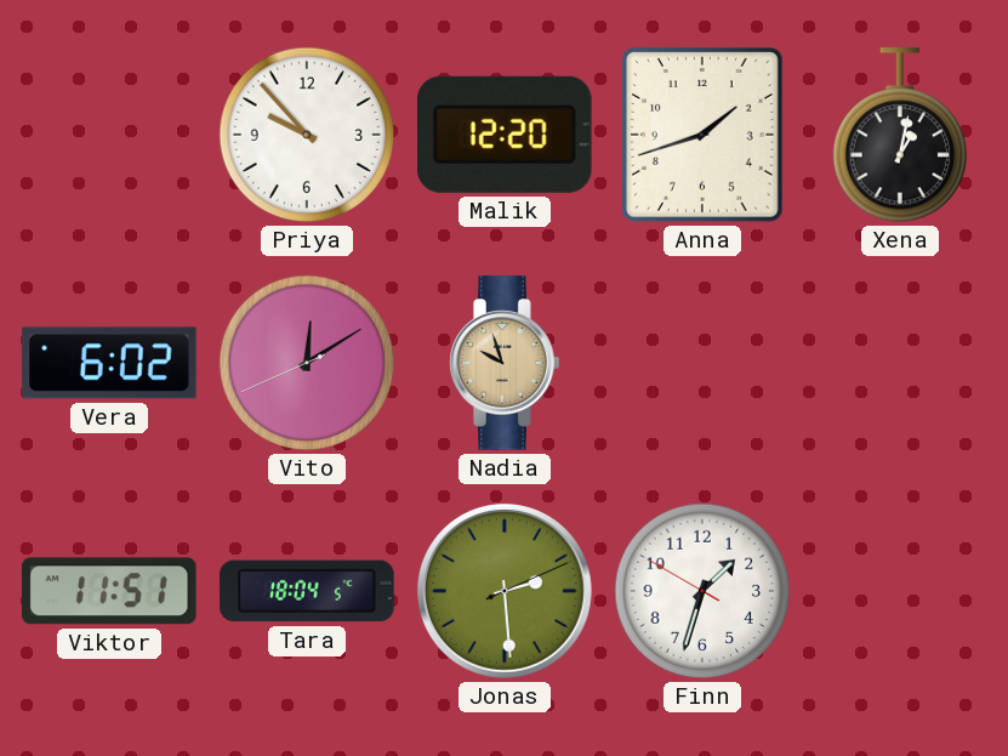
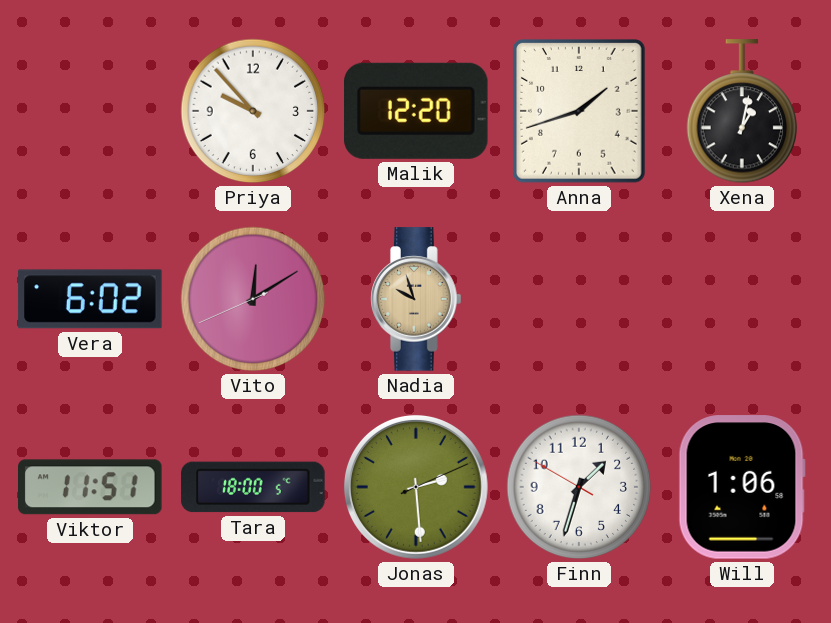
Tara: 18:04 -> 18:00
Will: none -> 1:06
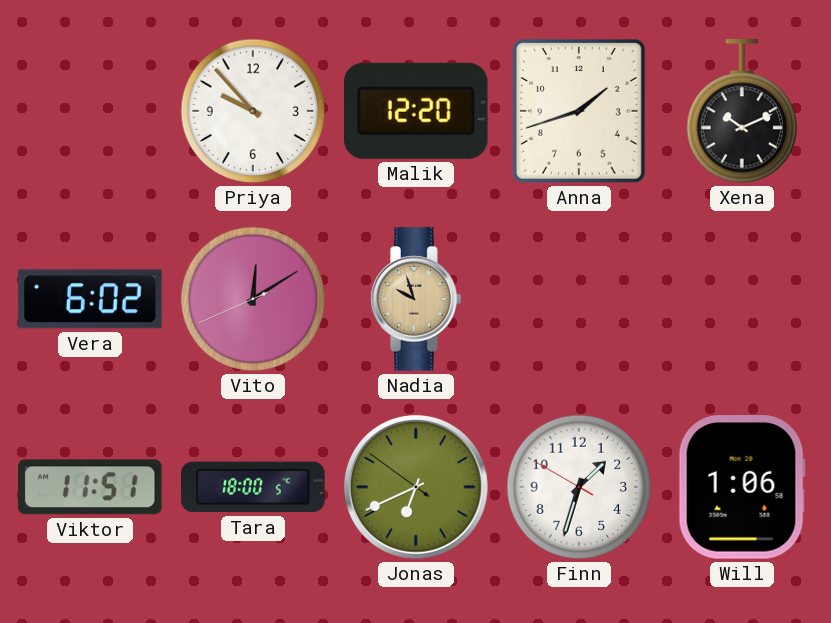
Xena: 1:02 -> 10:11
Jonas: 2:29 -> 6:40
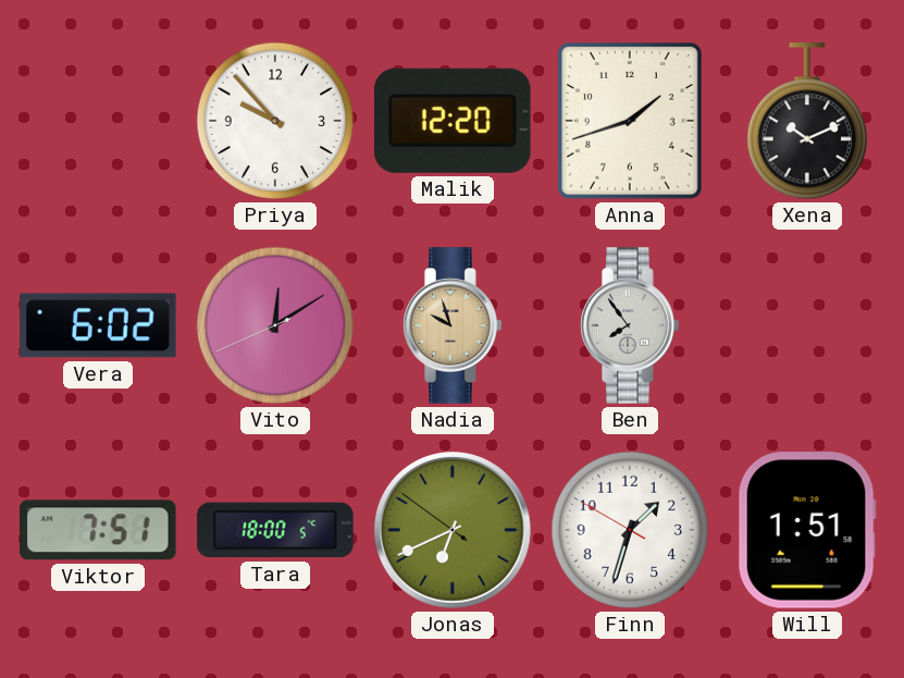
Ben: none -> 7:54
Viktor: 11:51 -> 7:51
Will: 1:06 -> 1:51
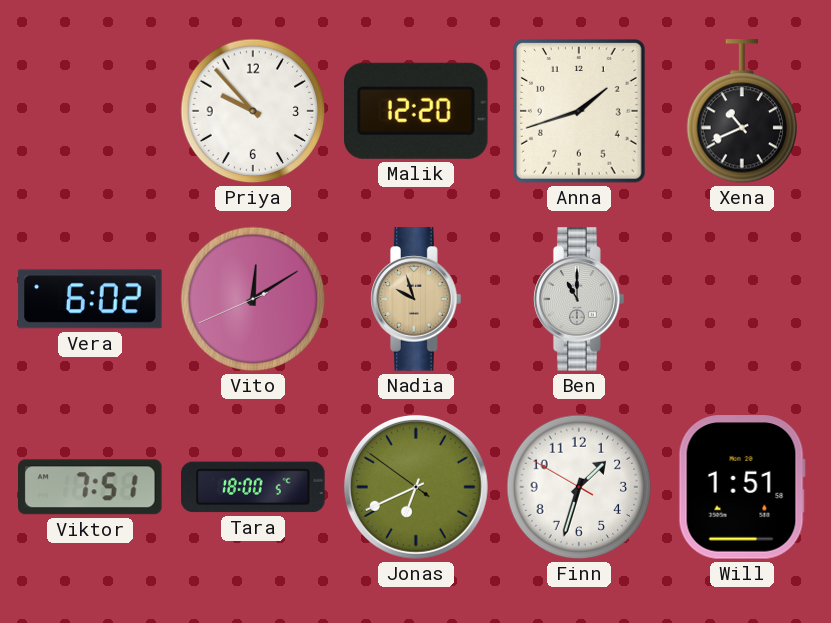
Xena: 10:11 -> 10:41
Ben: 7:54 -> 11:00
